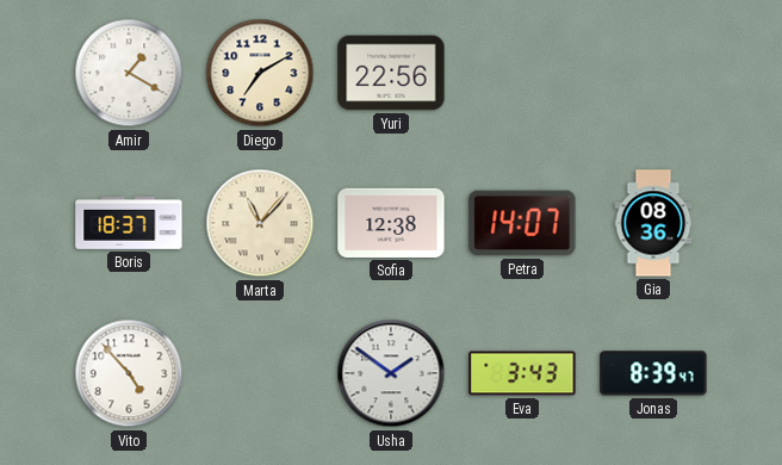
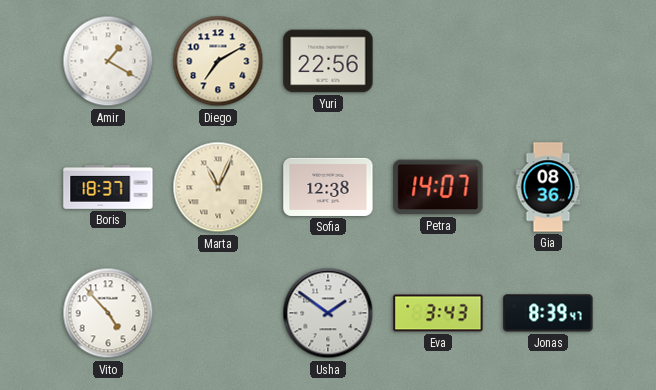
Marta: 11:07 -> 11:04
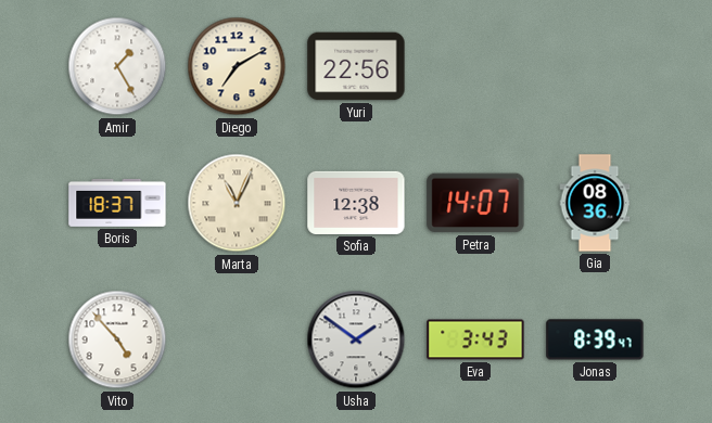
Amir: 1:20 -> 1:25
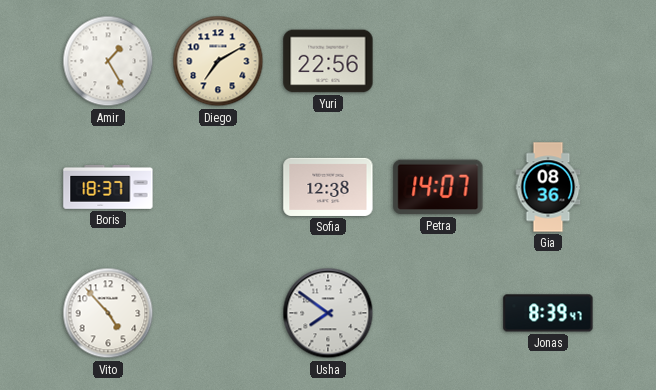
Marta: 11:04 -> none
Usha: 1:51 -> 7:51
Eva: 3:43 -> none
